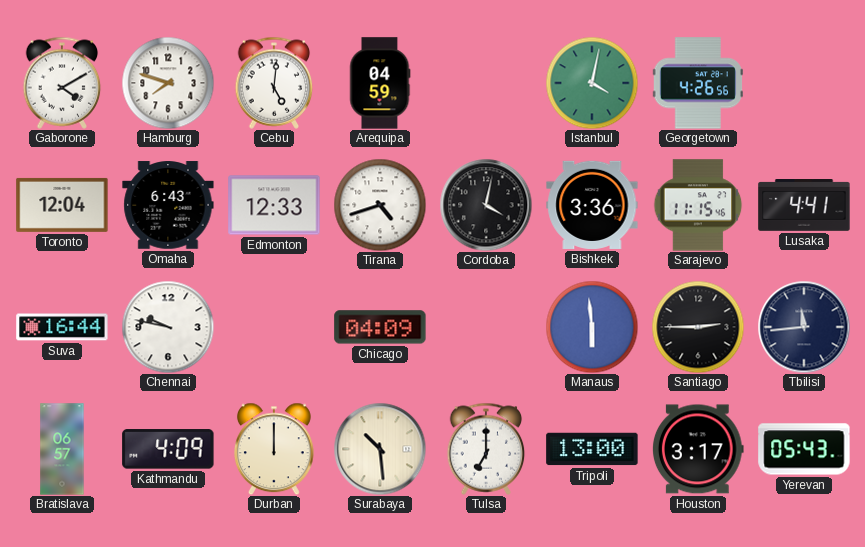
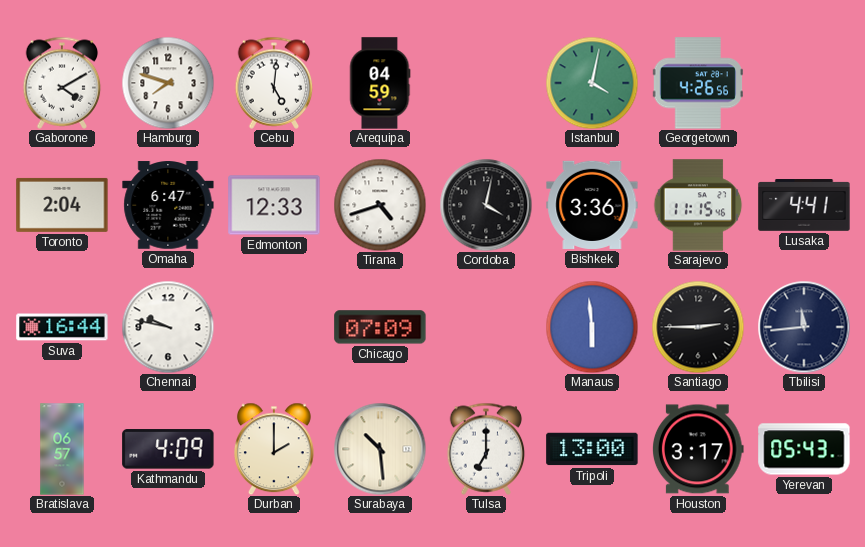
Toronto: 12:04 -> 2:04
Omaha: 6:43 -> 6:47
Chicago: 04:09 -> 07:09
Durban: 12:00 -> 2:00
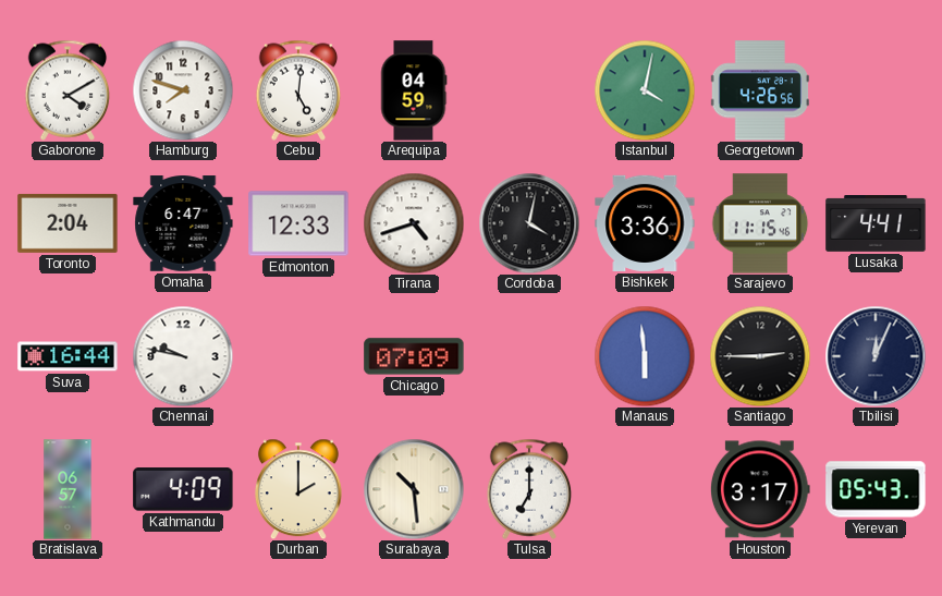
Tbilisi: 11:44 -> 12:04
Tripoli: 13:00 -> none
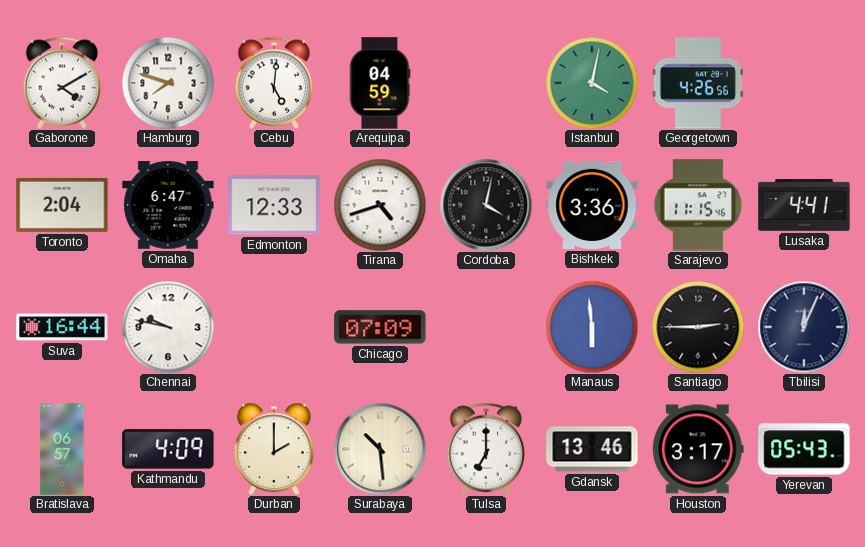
Gdansk: none -> 13:46
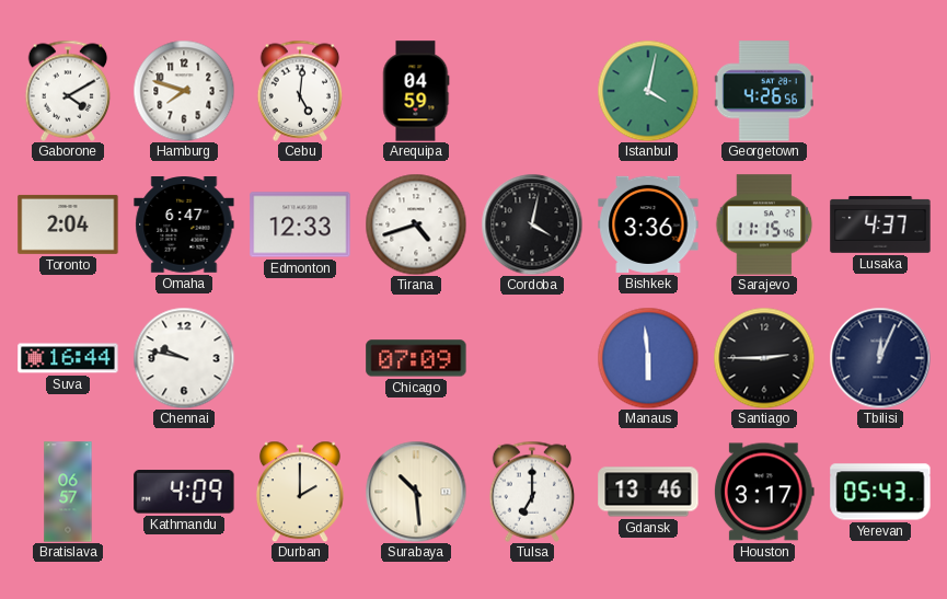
Lusaka: 4:41 -> 4:37
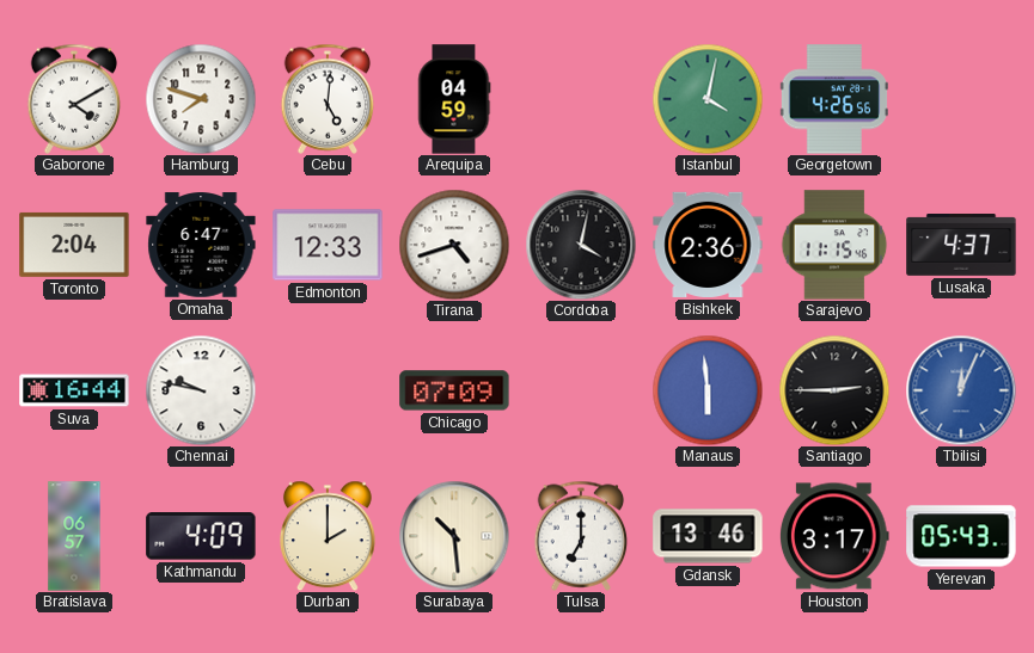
Bishkek: 3:36 -> 2:36
Tbilisi dial: navy -> blue
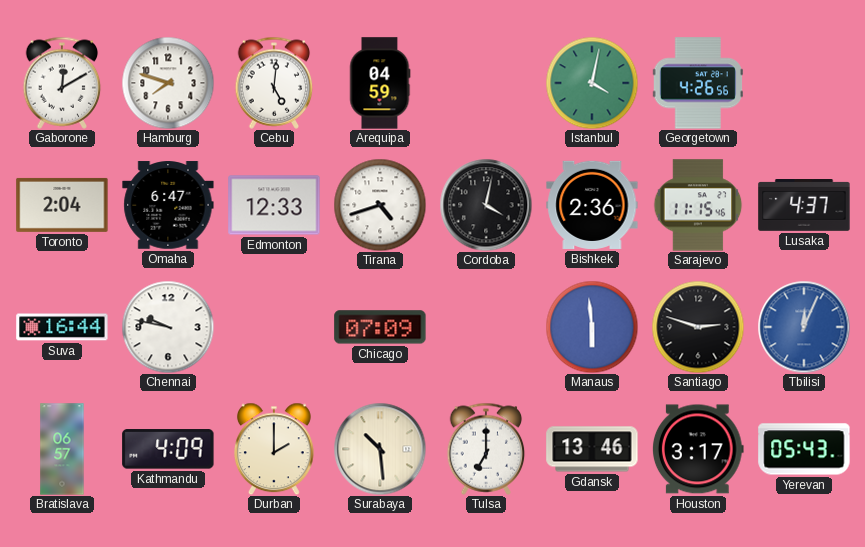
Gaborone: 4:10 -> 12:10
Santiago: 2:45 -> 2:48
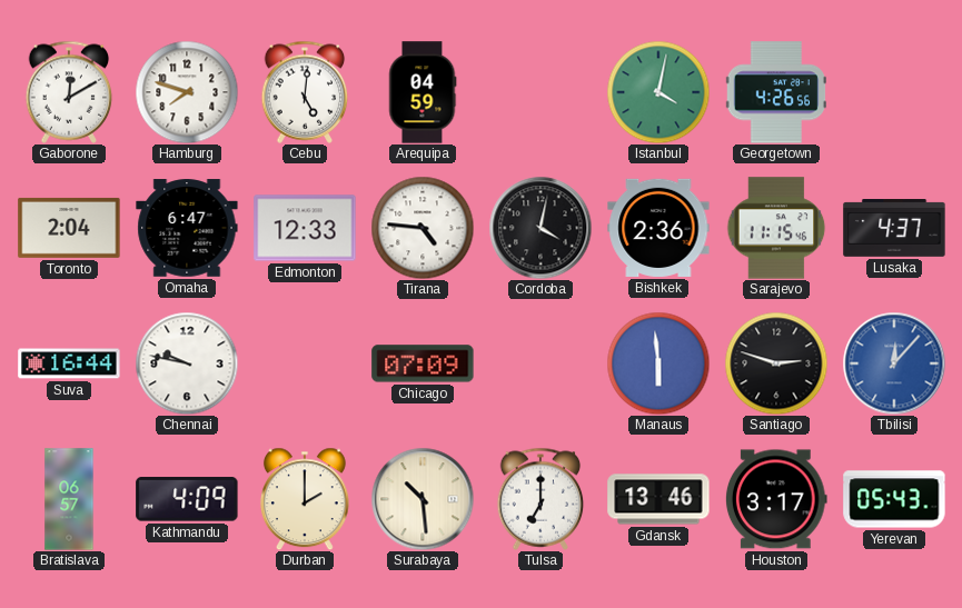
Tirana: 4:42 -> 4:46
Tbilisi: 12:04 -> 12:07
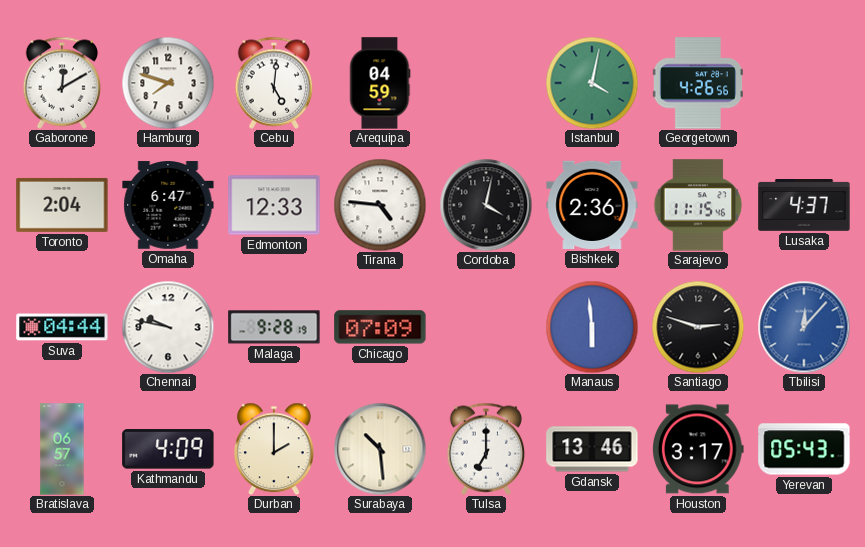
Suva: 16:44 -> 04:44
Malaga: none -> 9:28
